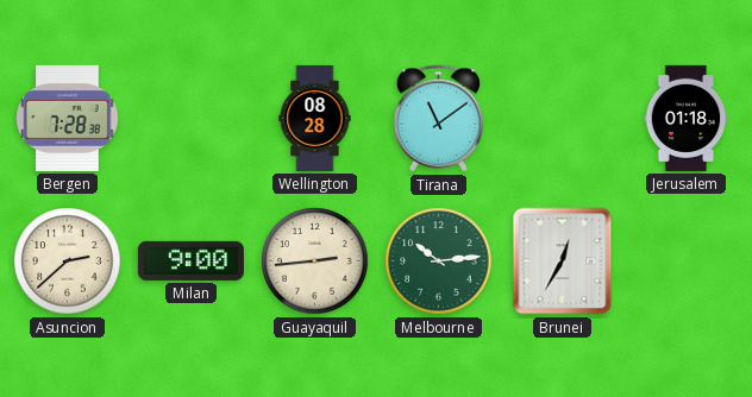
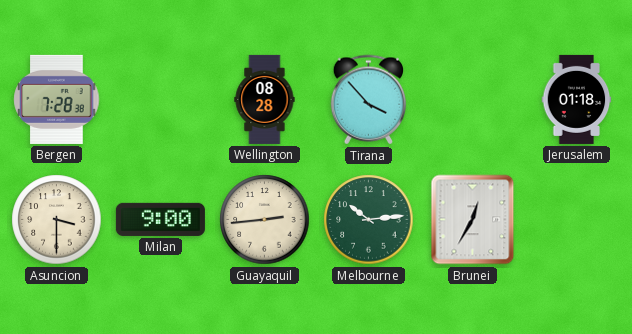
Tirana: 11:09 -> 3:53
Asuncion: 2:38 -> 3:30
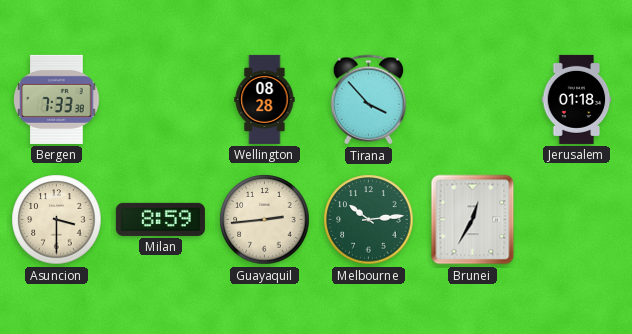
Bergen: 7:28 -> 7:33
Milan: 9:00 -> 8:59
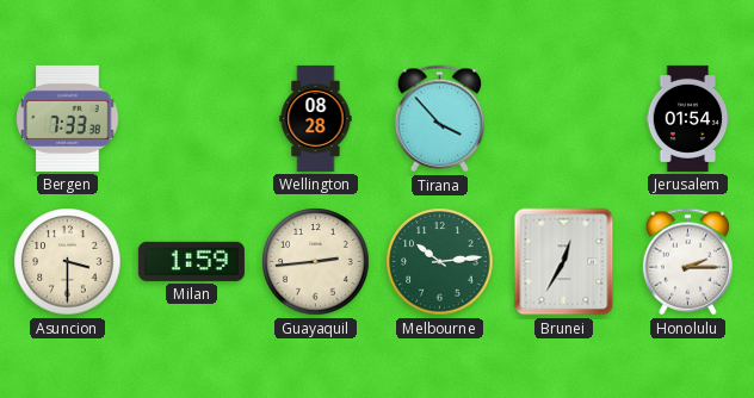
Jerusalem: 01:18 -> 01:54
Milan: 8:59 -> 1:59
Honolulu: none -> 2:15
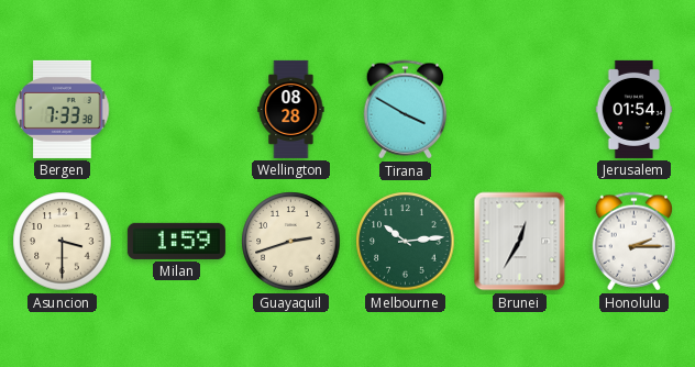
Tirana: 3:53 -> 3:50
Guayaquil: 2:44 -> 2:42
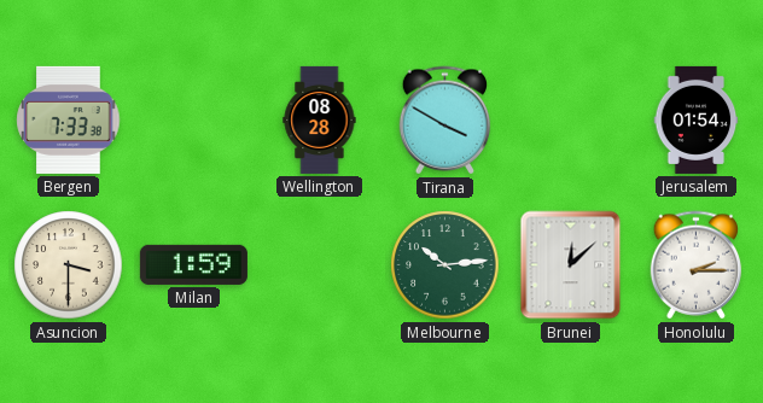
Guayaquil: 2:42 -> none
Brunei: 12:35 -> 12:08
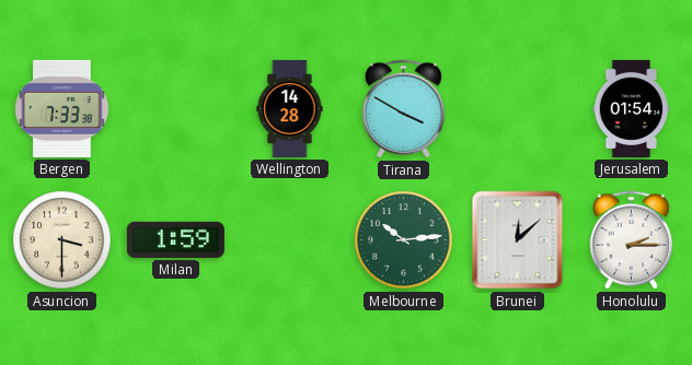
Wellington: 08:28 -> 14:28
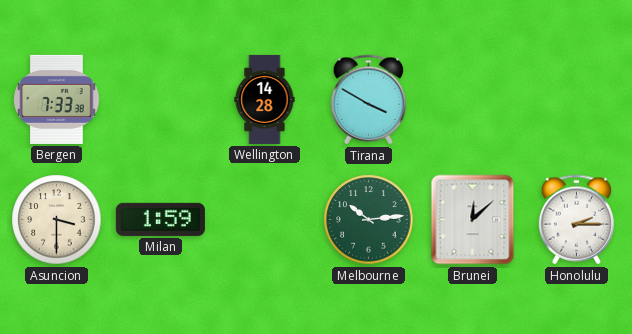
Jerusalem: 01:54 -> none
